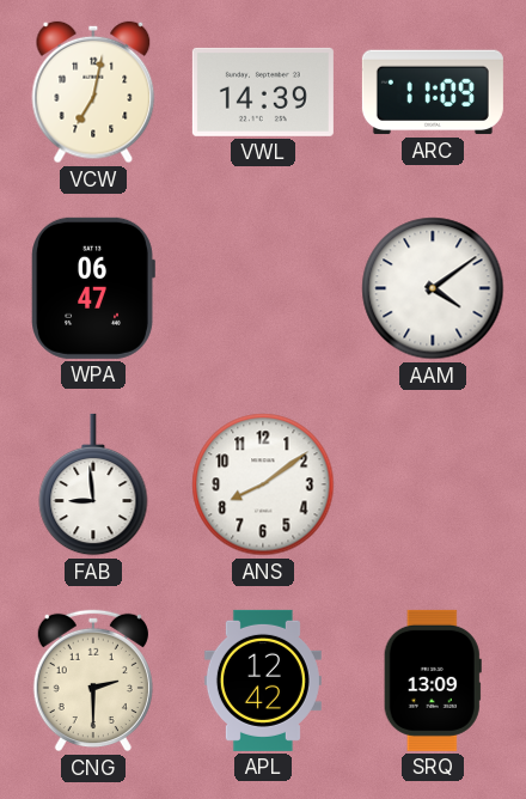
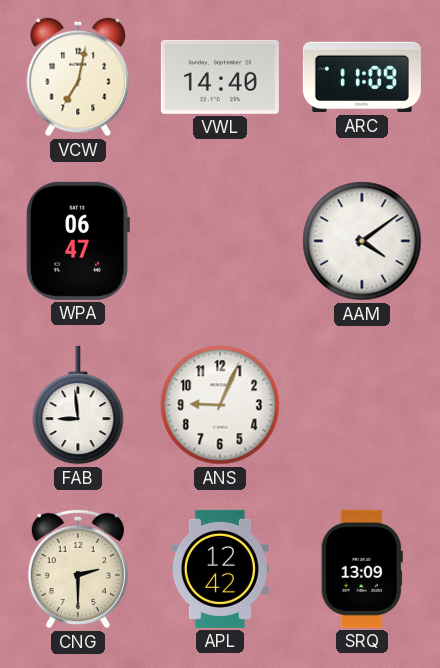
VWL: 14:39 -> 14:40
ANS: 8:09 -> 9:04
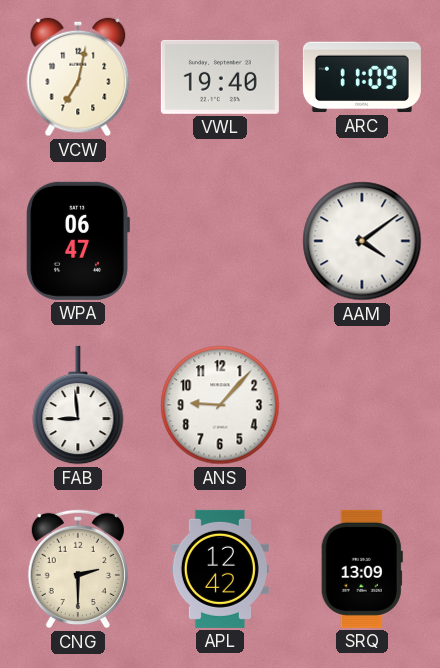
VWL: 14:40 -> 19:40
ANS: 9:04 -> 9:07
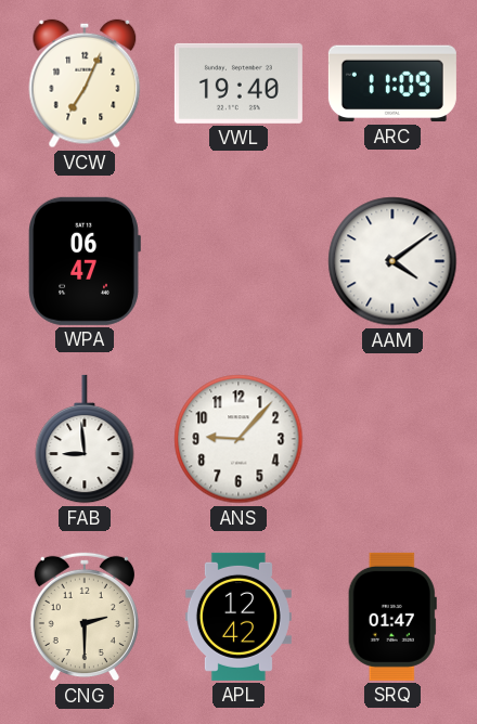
VCW: 7:02 -> 7:04
SRQ: 13:09 -> 01:47
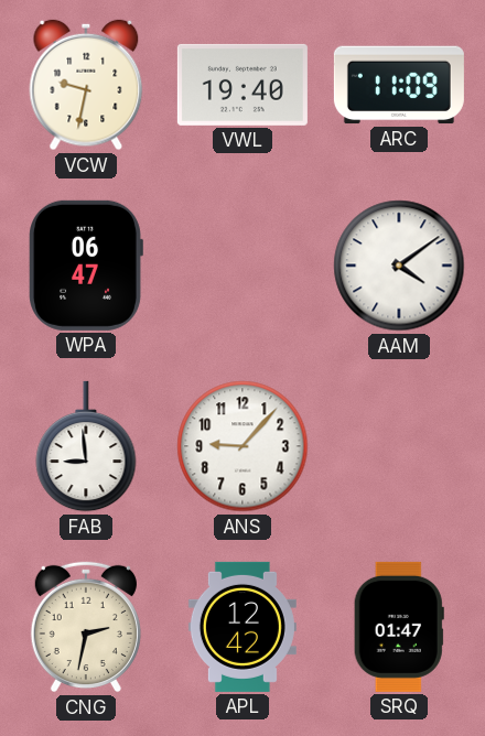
VCW: 7:04 -> 9:32
CNG: 2:30 -> 2:32
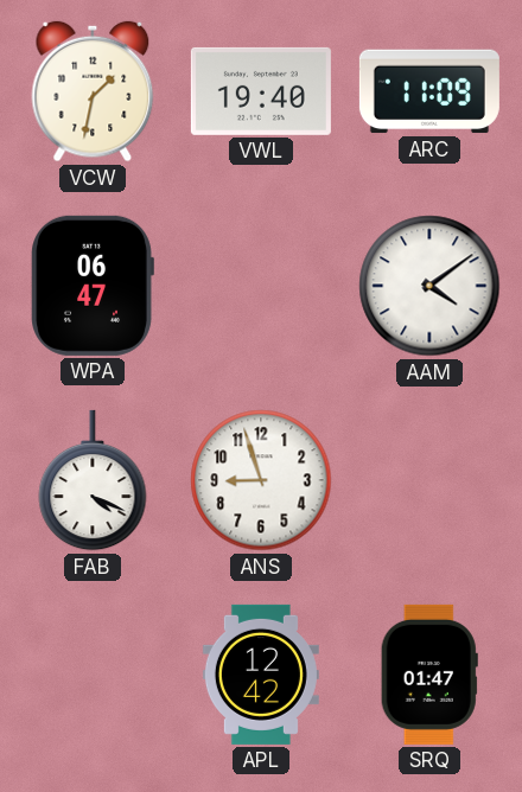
VCW: 9:32 -> 1:32
FAB: 8:59 -> 4:19
ANS: 9:07 -> 8:57
CNG: 2:32 -> none
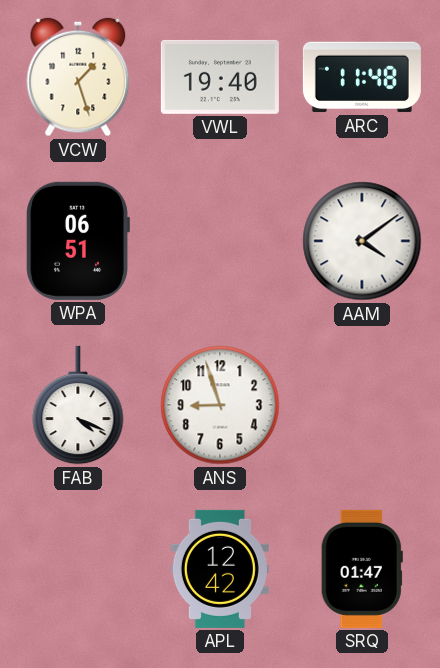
VCW: 1:32 -> 1:27
ARC: 11:09 -> 11:48
WPA: 06:47 -> 06:51
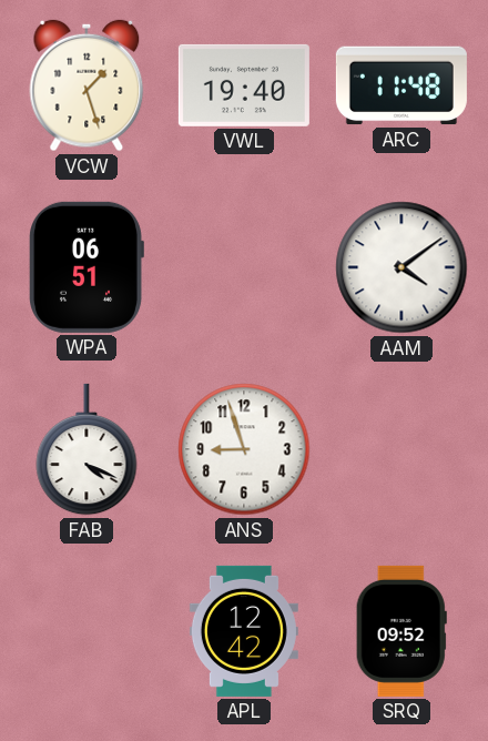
SRQ: 01:47 -> 09:52
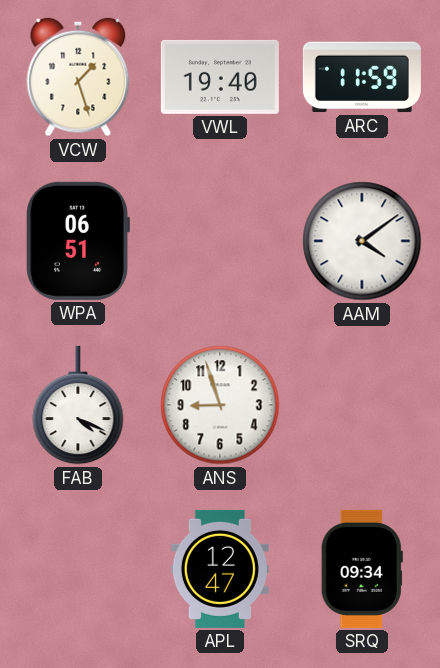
ARC: 11:48 -> 11:59
APL: 12:42 -> 12:47
SRQ: 09:52 -> 09:34
